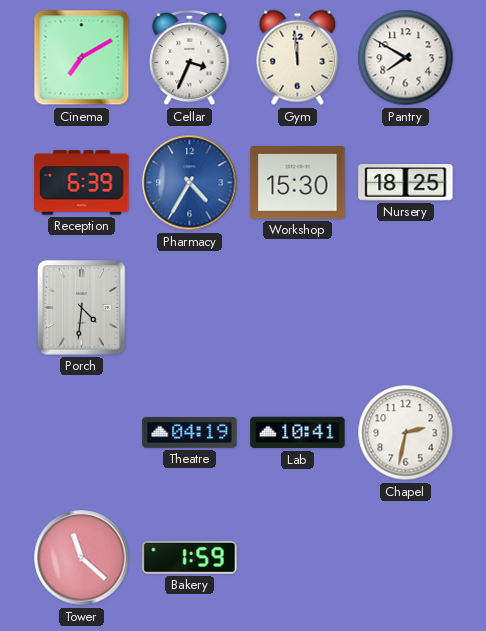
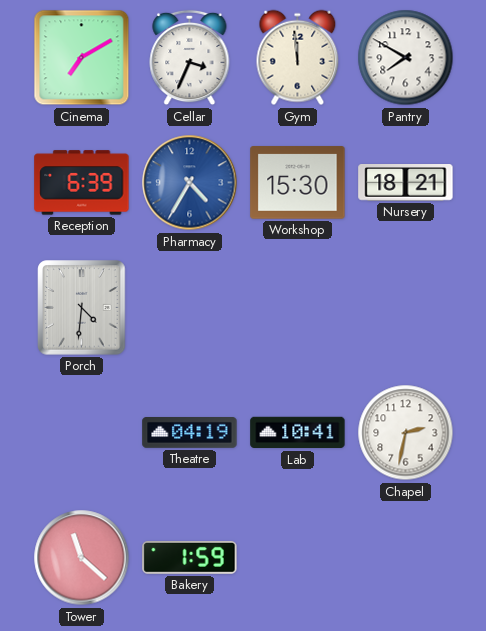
Nursery: 18:25 -> 18:21
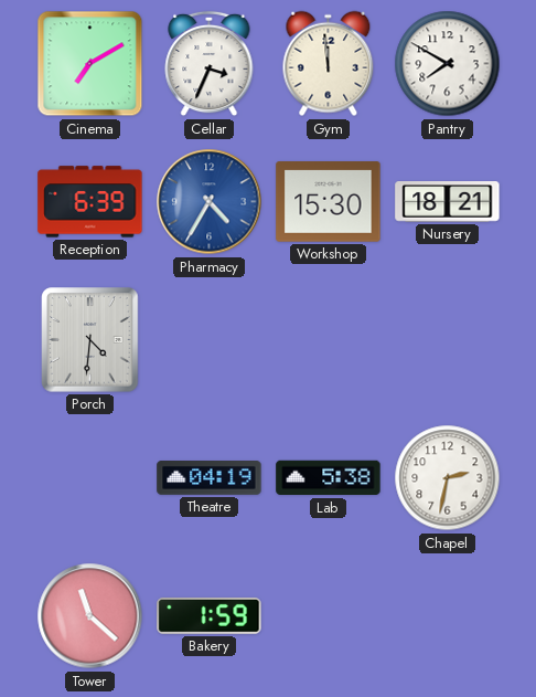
Lab: 10:41 -> 5:38
